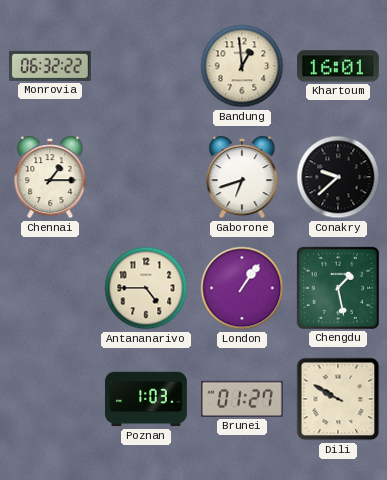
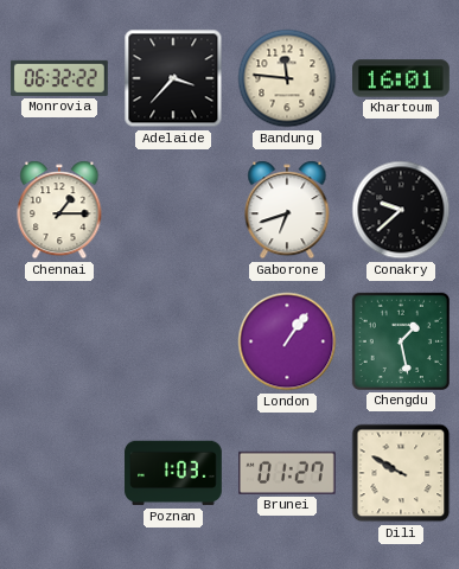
Adelaide: none -> 3:37
Bandung: 12:59 -> 11:46
Antananarivo: 4:45 -> none
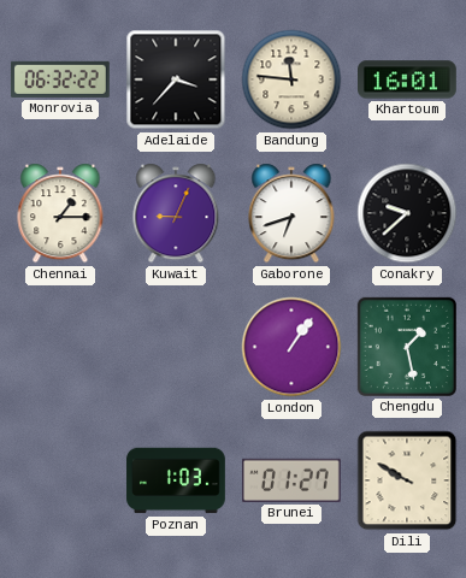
Kuwait: none -> 9:04
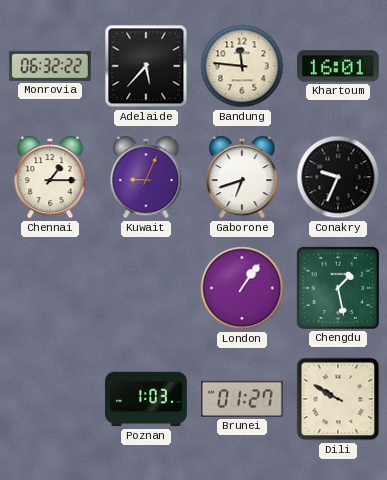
Adelaide: 3:37 -> 5:37
Conakry: 9:38 -> 9:34
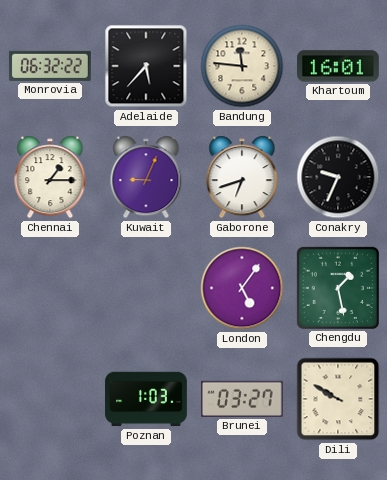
London: 1:06 -> 5:06
Brunei: 01:27 -> 03:27
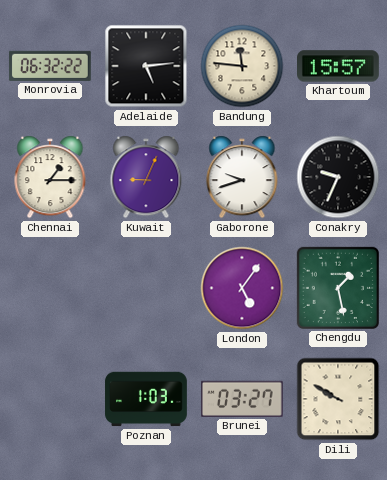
Adelaide: 5:37 -> 5:14
Khartoum: 16:01 -> 15:57
Gaborone: 6:42 -> 9:42
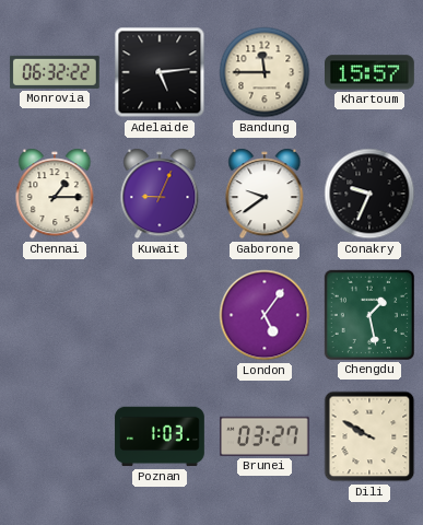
Bandung: 11:46 -> 11:45
Gaborone: 9:42 -> 9:39
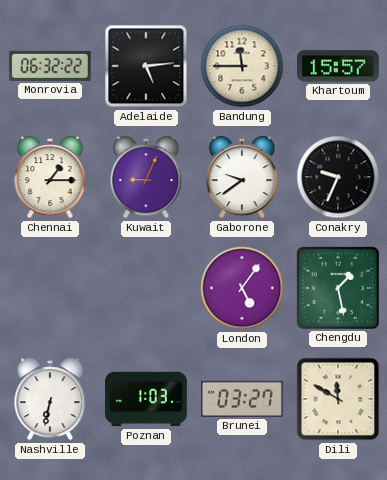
Nashville: none -> 6:32
Dili: 9:50 -> 11:50
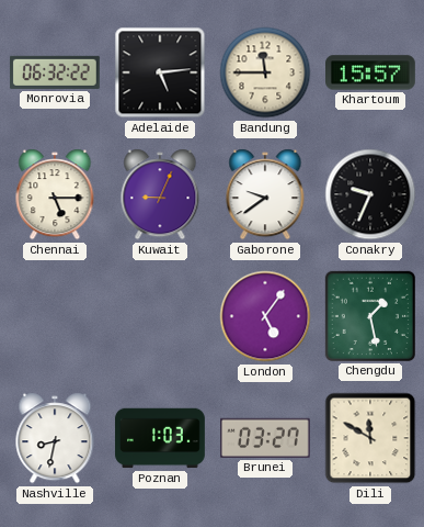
Chennai: 1:15 -> 5:15
Nashville: 6:32 -> 8:32
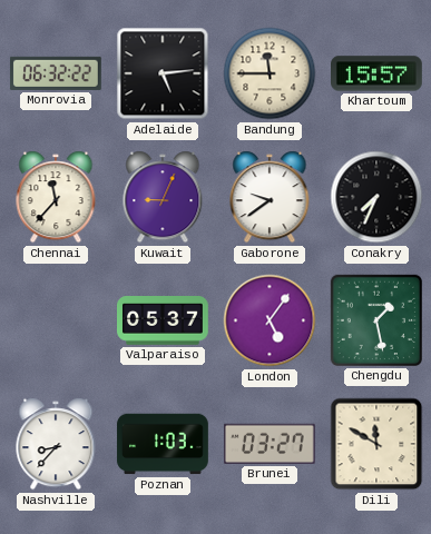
Chennai: 5:15 -> 11:37
Conakry: 9:34 -> 7:34
Valparaiso: none -> 05:37
Nashville: 8:32 -> 8:37
